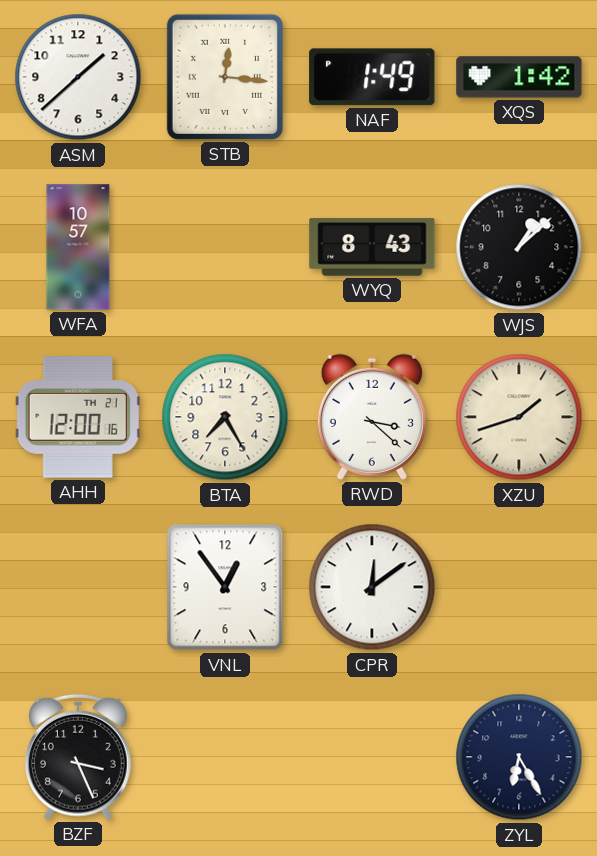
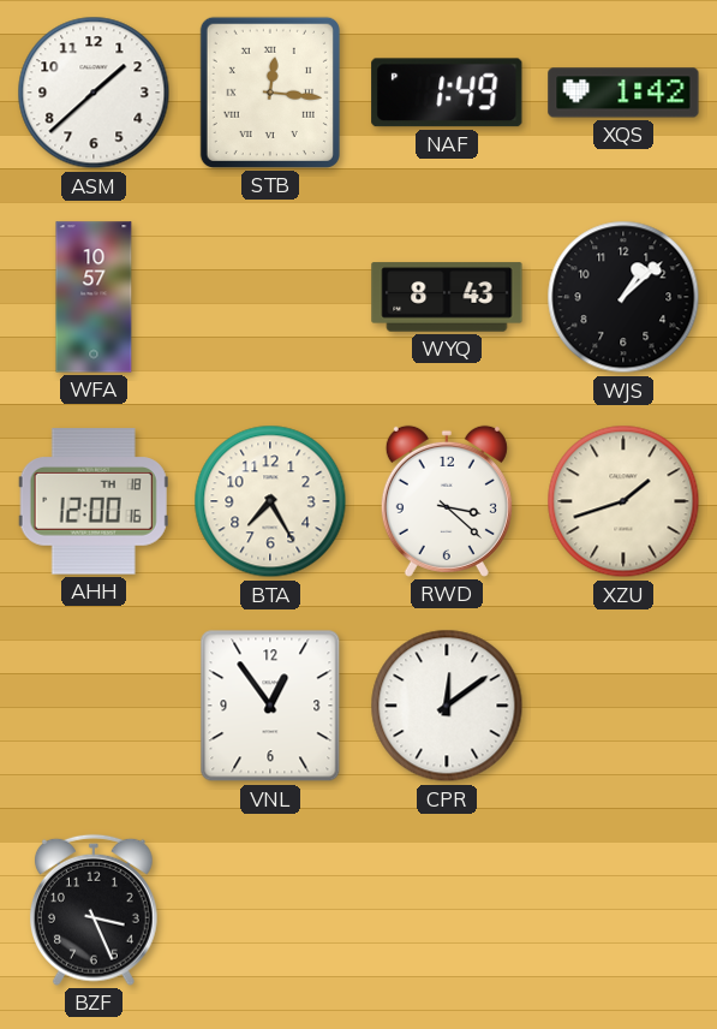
AHH date: TH 21 -> TH 18
ZYL: 6:25 -> none
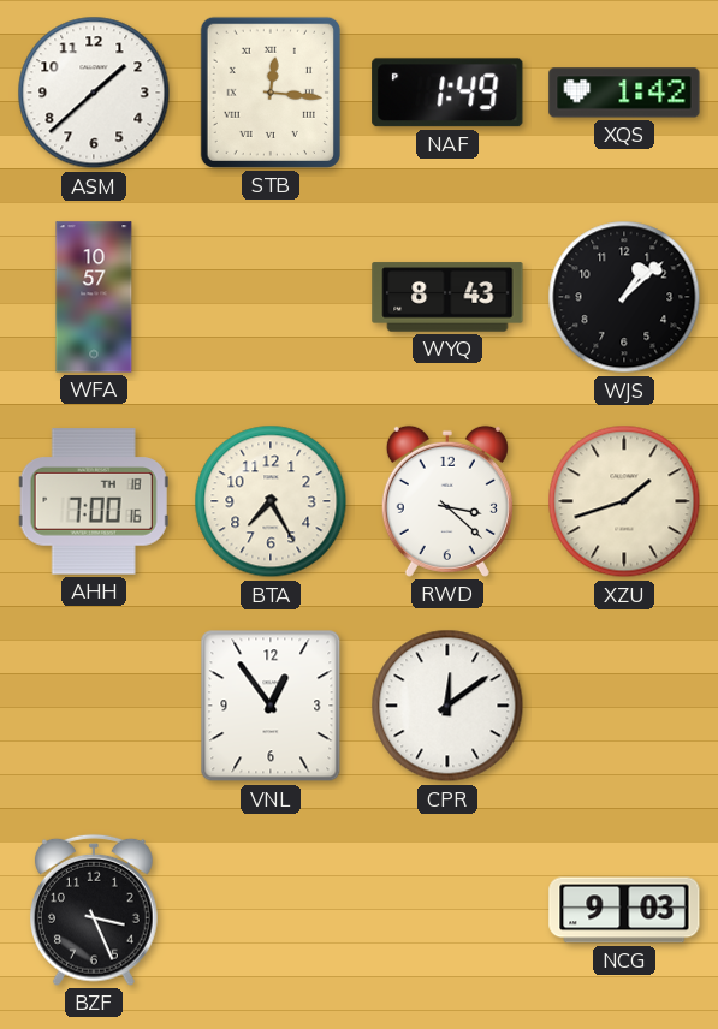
AHH: 12:00 -> 7:00
NCG: none -> 9:03
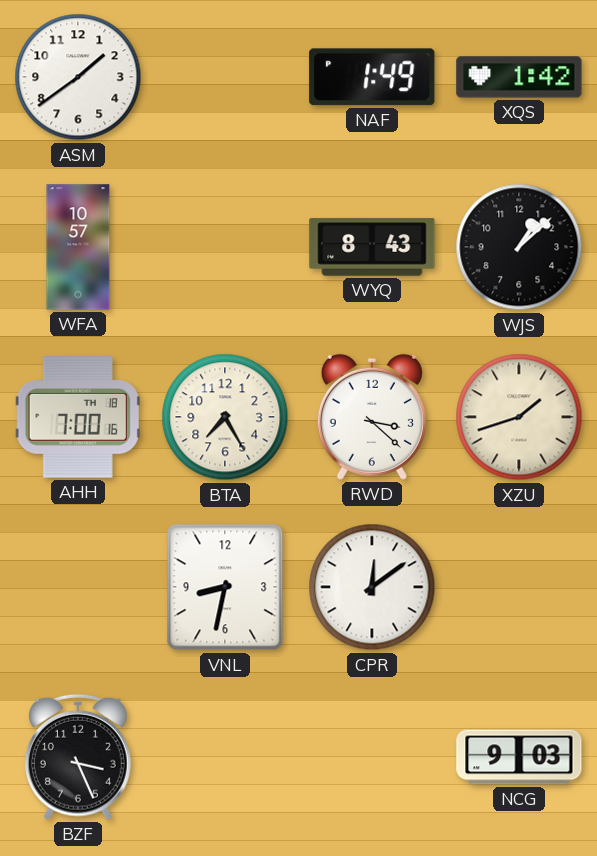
ASM: 1:38 -> 1:39
STB: 12:16 -> none
VNL: 12:54 -> 8:32
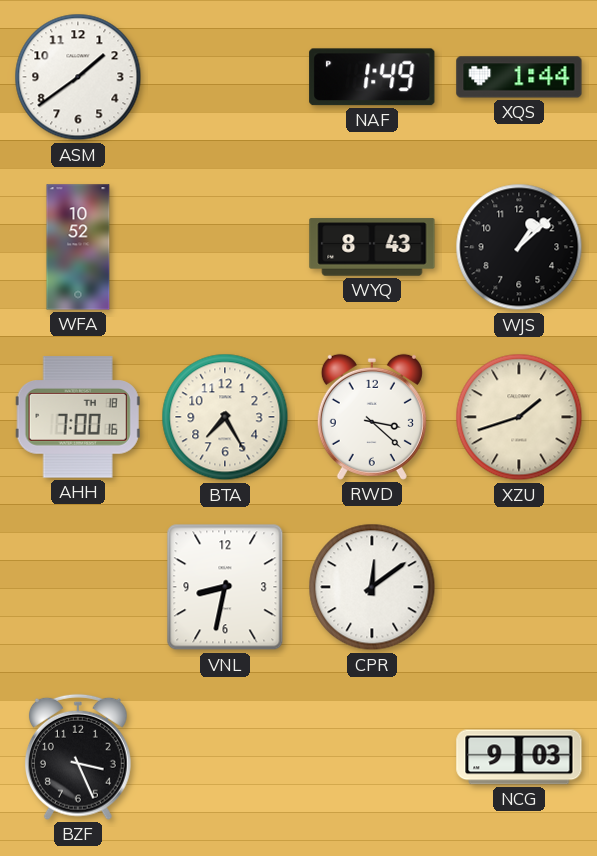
XQS: 1:42 -> 1:44
WFA: 10:57 -> 10:52
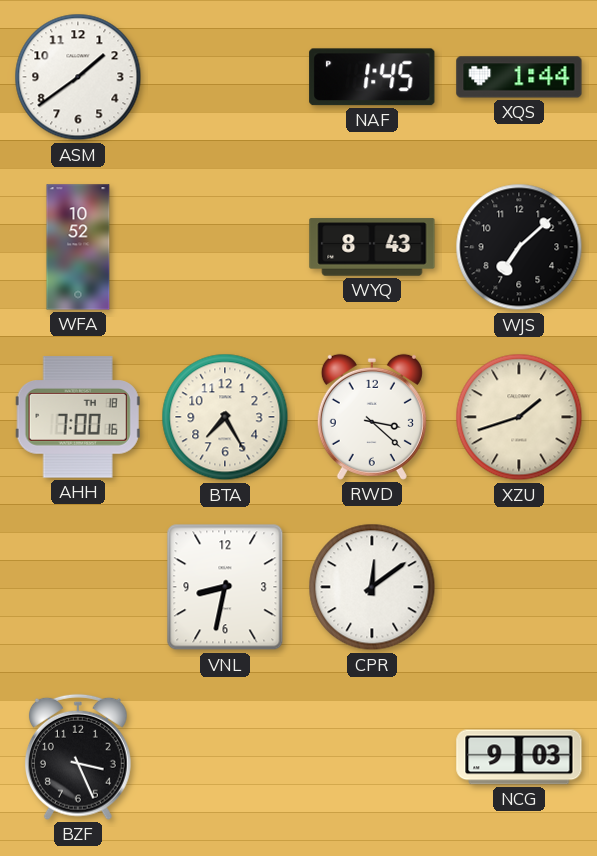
NAF: 1:49 -> 1:45
WJS: 1:08 -> 7:08
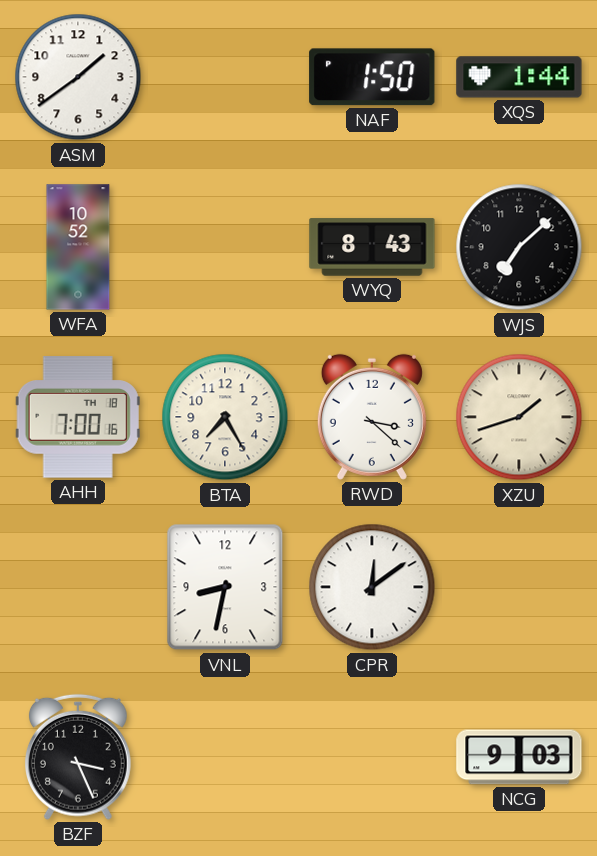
NAF: 1:45 -> 1:50
